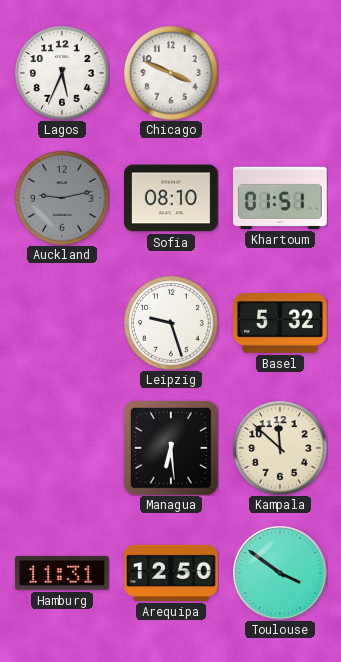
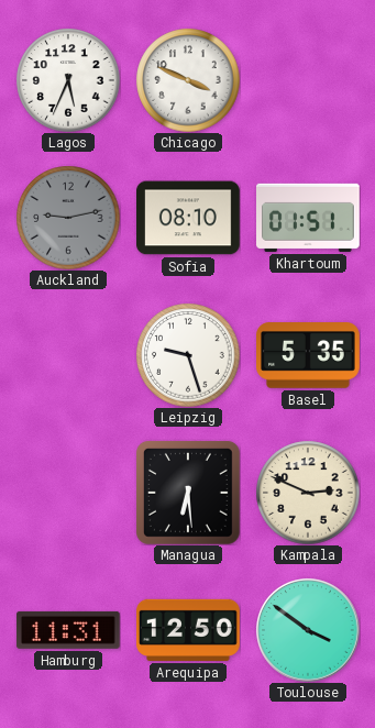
Basel: 5:32 -> 5:35
Kampala: 11:52 -> 2:49
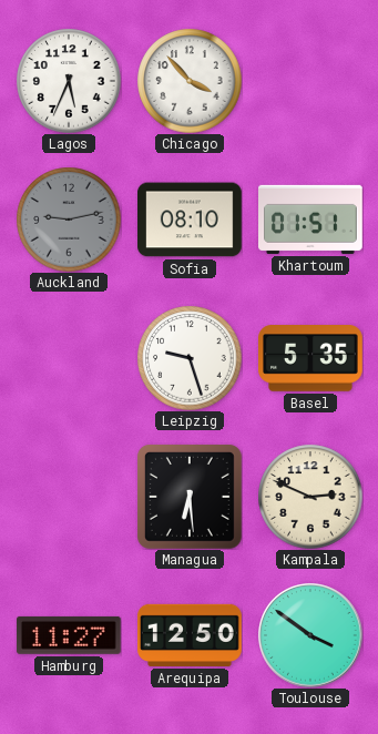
Chicago: 3:49 -> 3:53
Hamburg: 11:31 -> 11:27
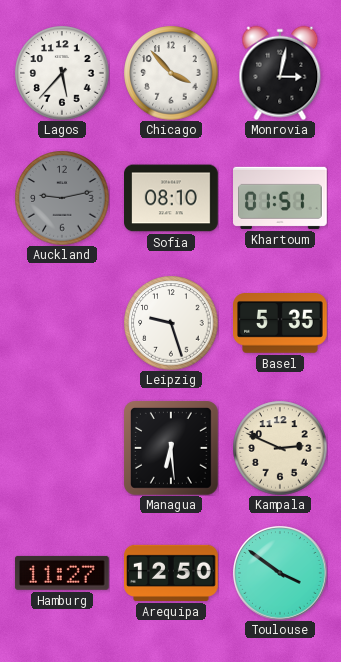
Lagos: 5:34 -> 5:37
Monrovia: none -> 3:02
